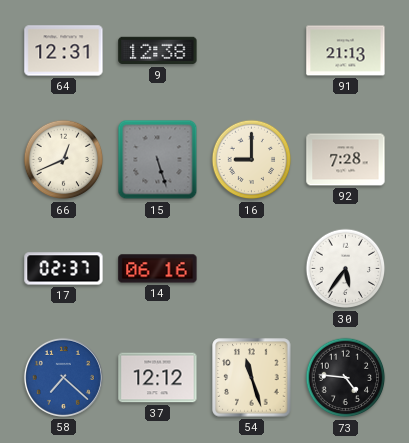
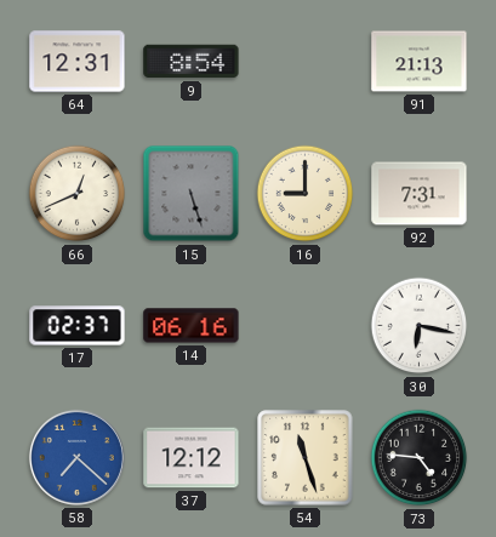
9: 12:38 -> 8:54
92: 7:28 -> 7:31
30: 5:36 -> 6:17
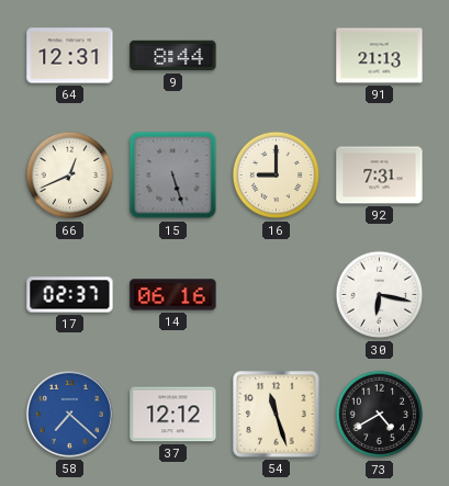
9: 8:54 -> 8:44
73: 4:46 -> 4:40
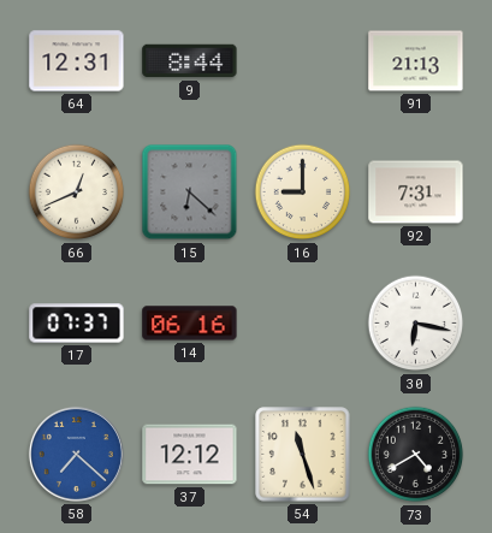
15: 5:27 -> 6:22
17: 02:37 -> 07:37
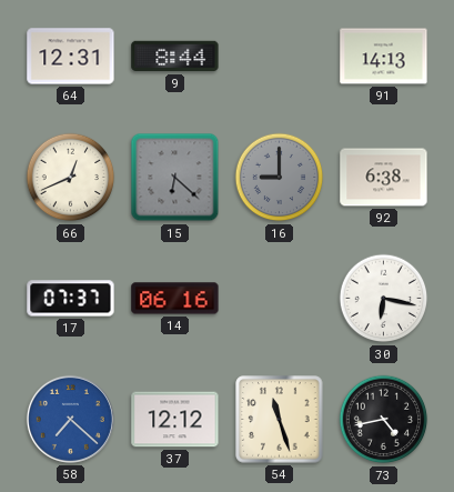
91: 21:13 -> 14:13
16 dial: cream -> grey
92: 7:31 -> 6:38
73: 4:40 -> 4:43
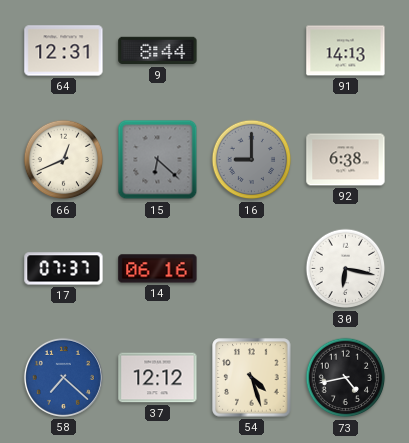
54: 11:27 -> 4:27
